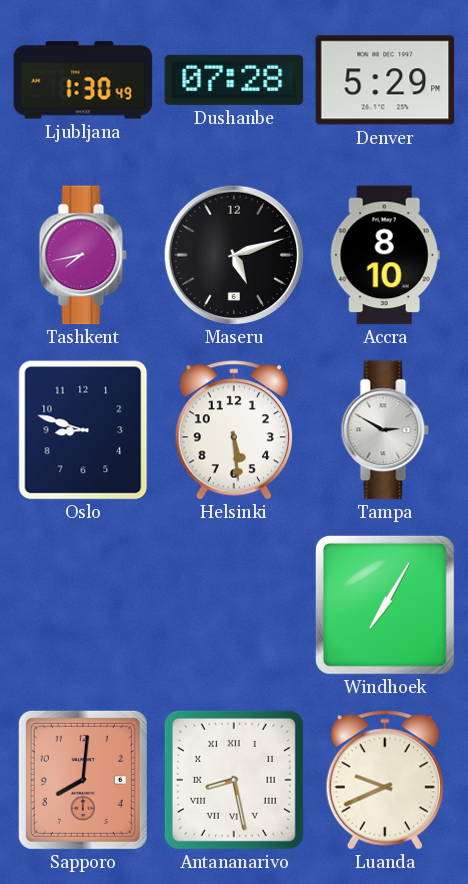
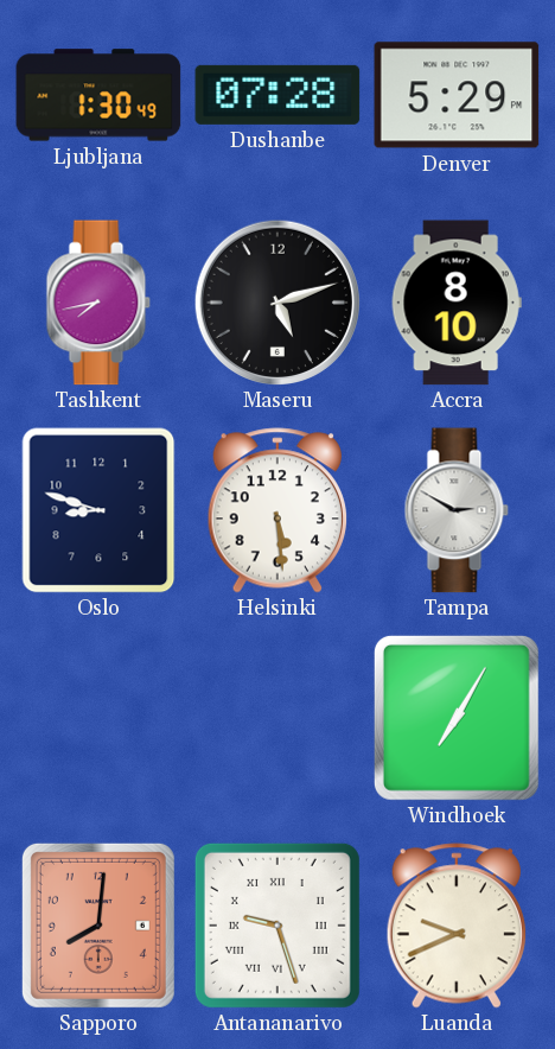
Antananarivo: 8:28 -> 9:27
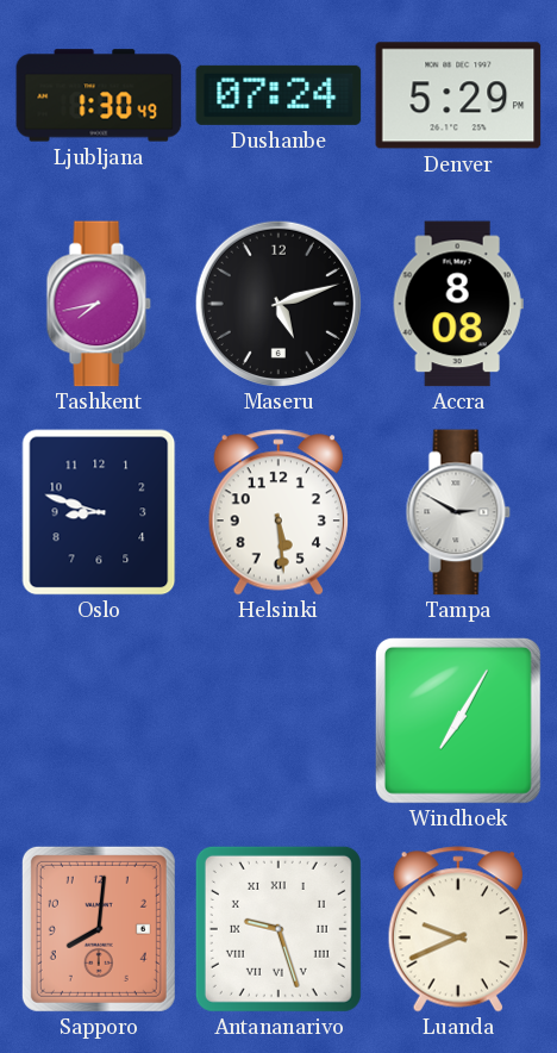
Dushanbe: 07:28 -> 07:24
Accra: 8:10 -> 8:08
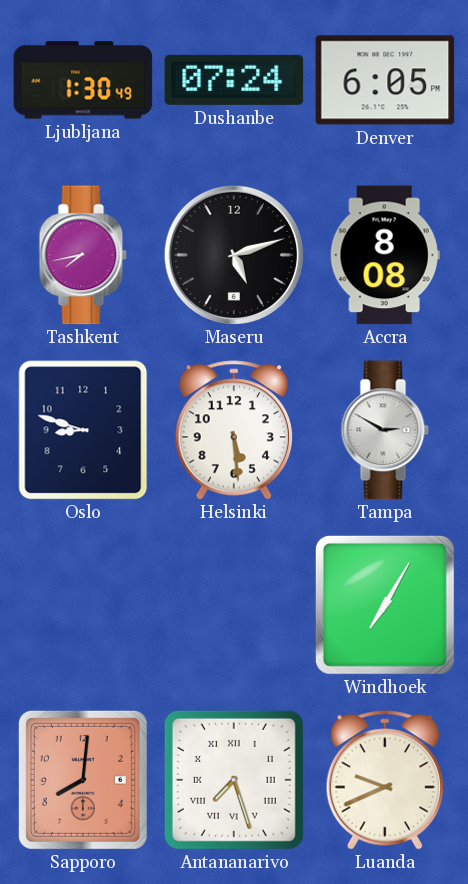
Denver: 5:29 -> 6:05
Antananarivo: 9:27 -> 7:27
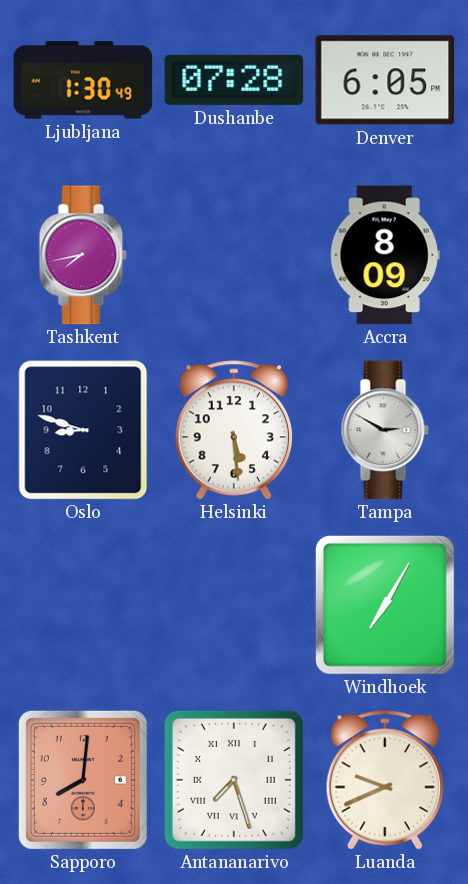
Dushanbe: 07:24 -> 07:28
Maseru: 5:12 -> none
Accra: 8:08 -> 8:09
